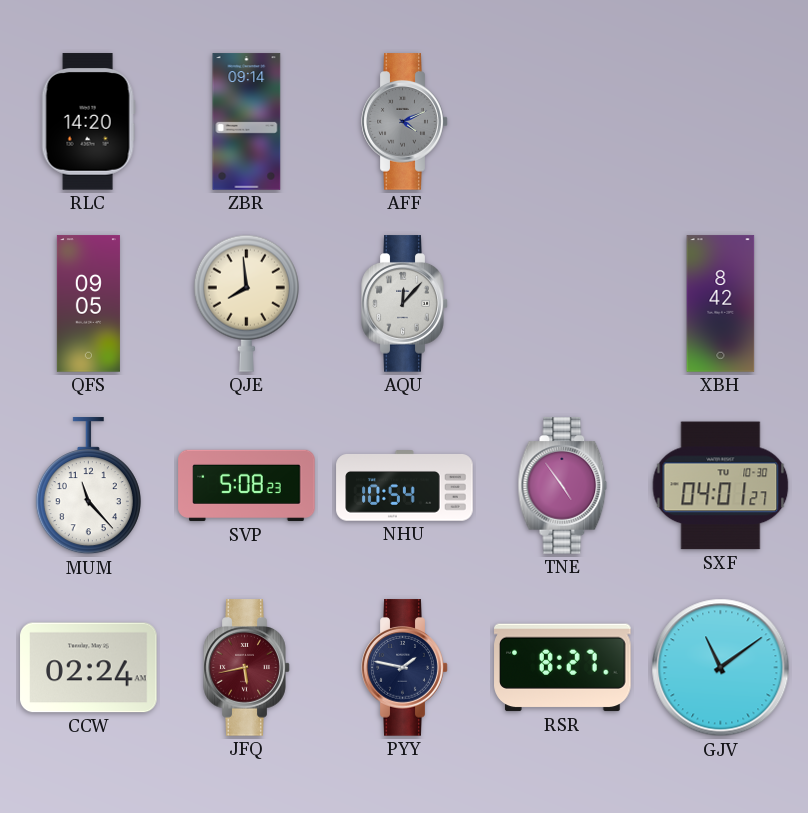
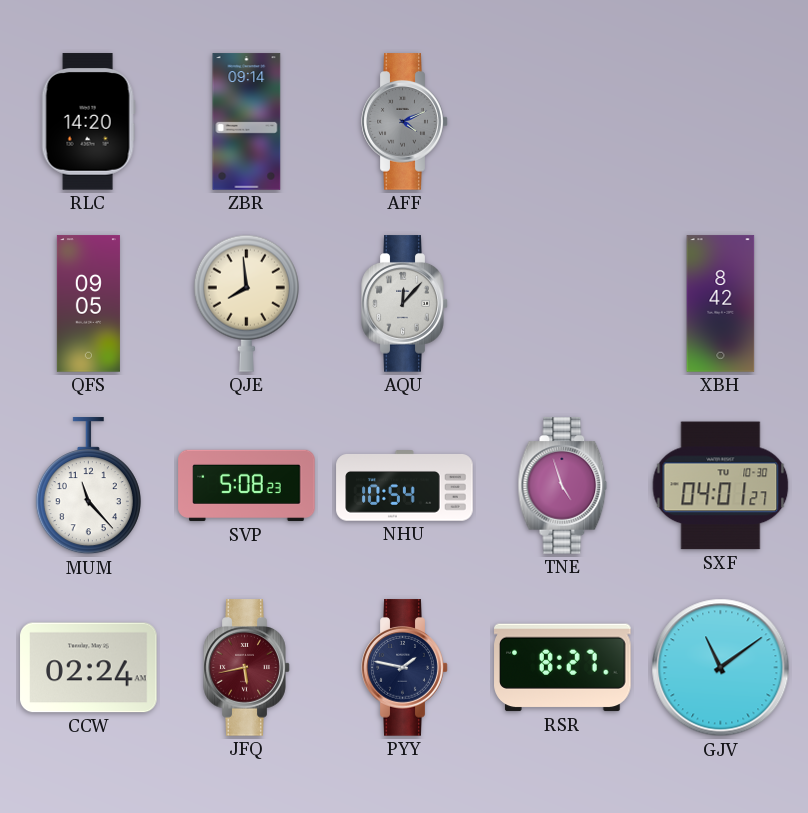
TNE: 4:54 -> 4:57
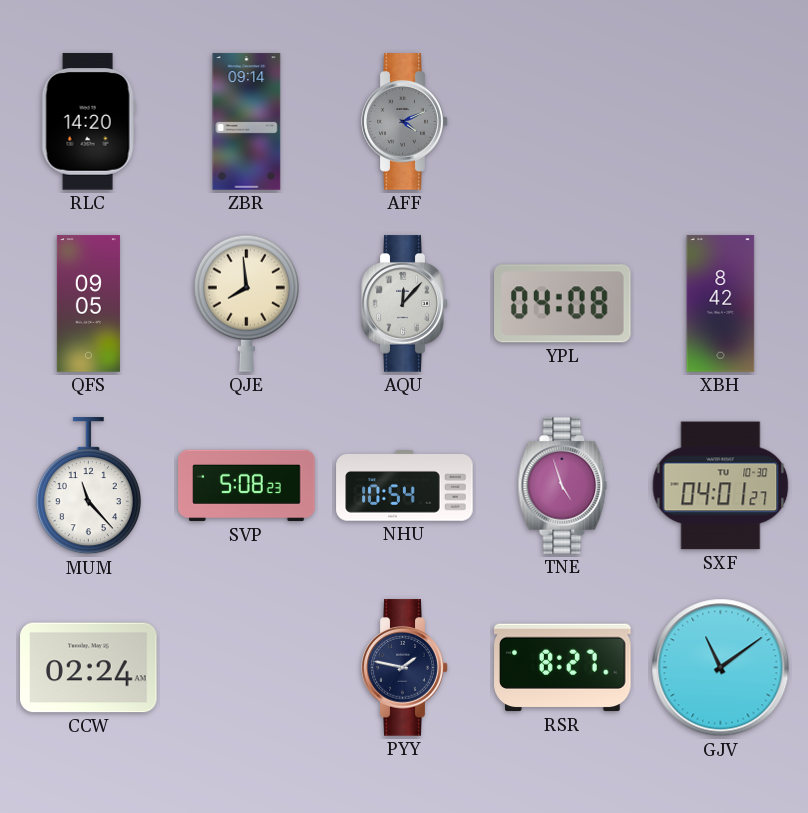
YPL: none -> 04:08
JFQ: 5:43 -> none
